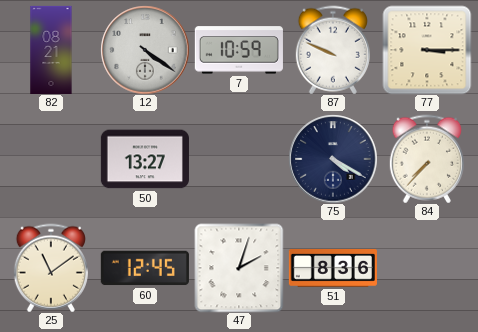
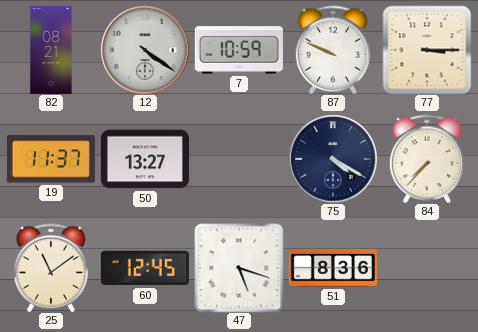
19: none -> 11:37
47: 2:03 -> 5:18
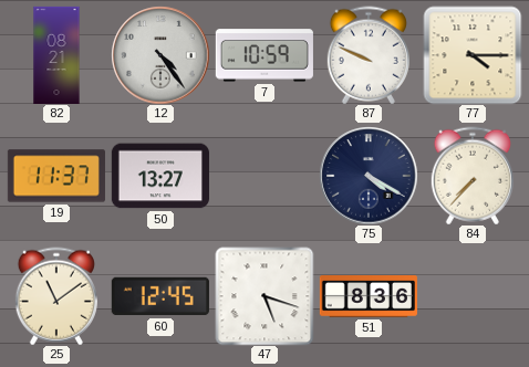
12: 4:21 -> 4:24
77: 3:15 -> 4:15
